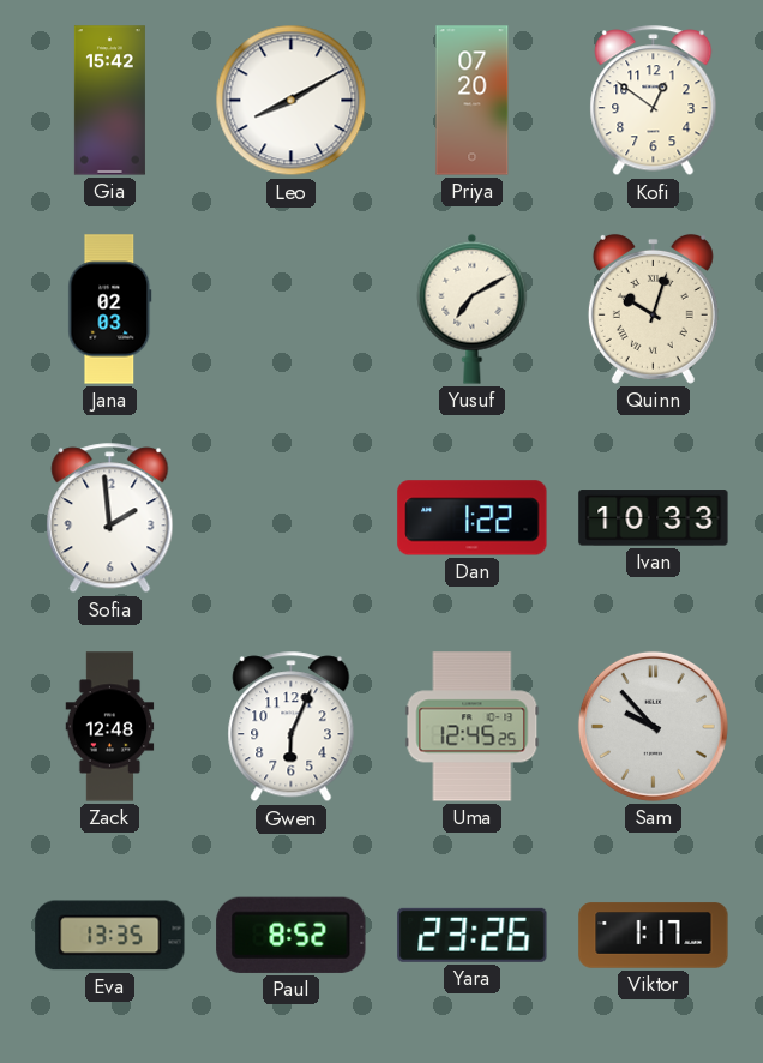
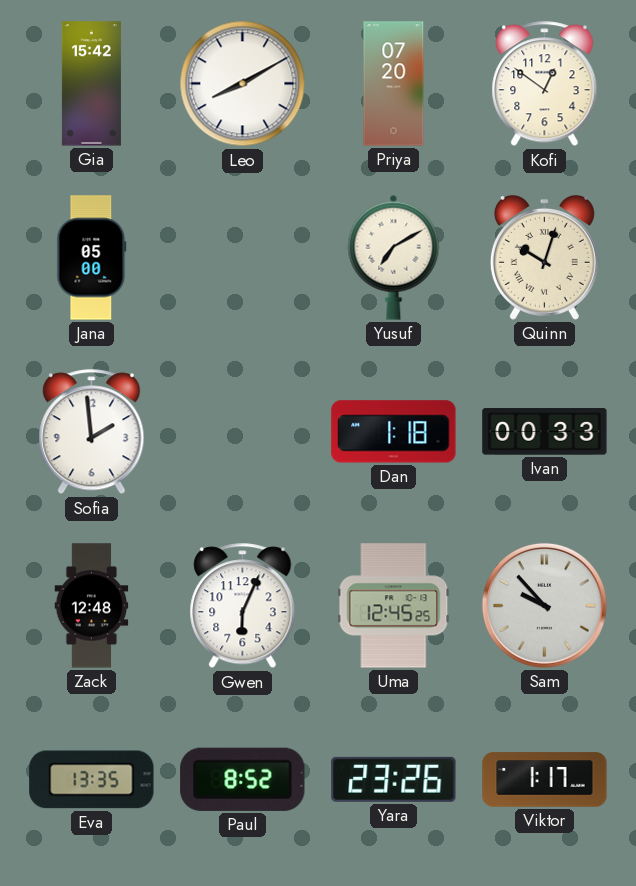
Jana: 02:03 -> 05:00
Dan: 1:22 -> 1:18
Ivan: 10:33 -> 00:33
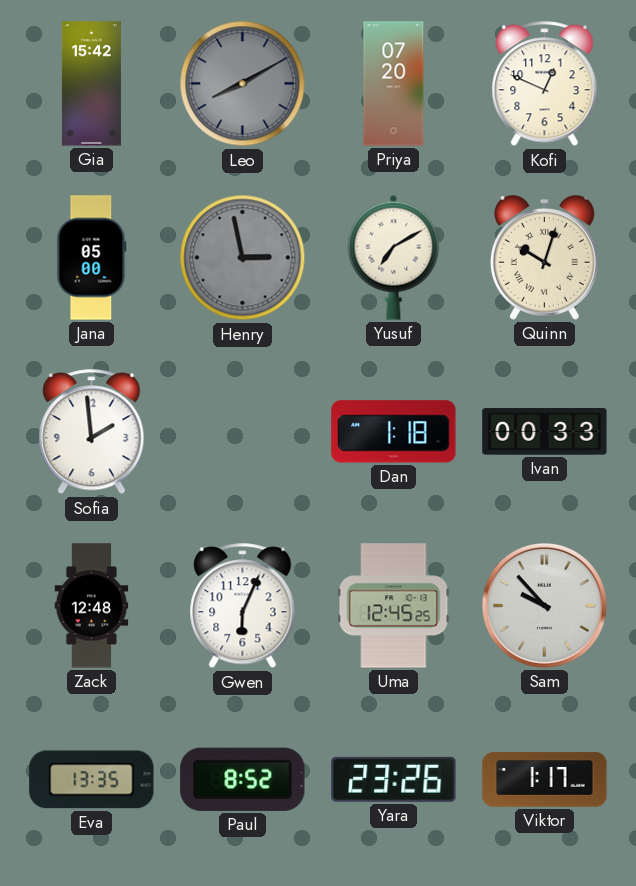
Leo dial: white -> grey
Kofi: 12:51 -> 12:49
Henry: none -> 2:58
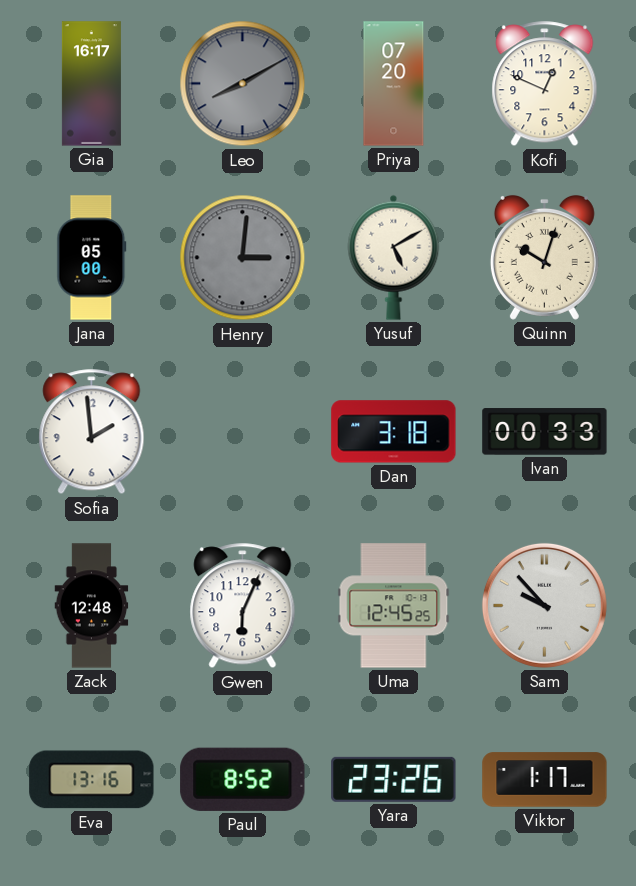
Gia: 15:42 -> 16:17
Henry: 2:58 -> 3:01
Yusuf: 7:10 -> 5:10
Dan: 1:18 -> 3:18
Eva: 13:35 -> 13:16
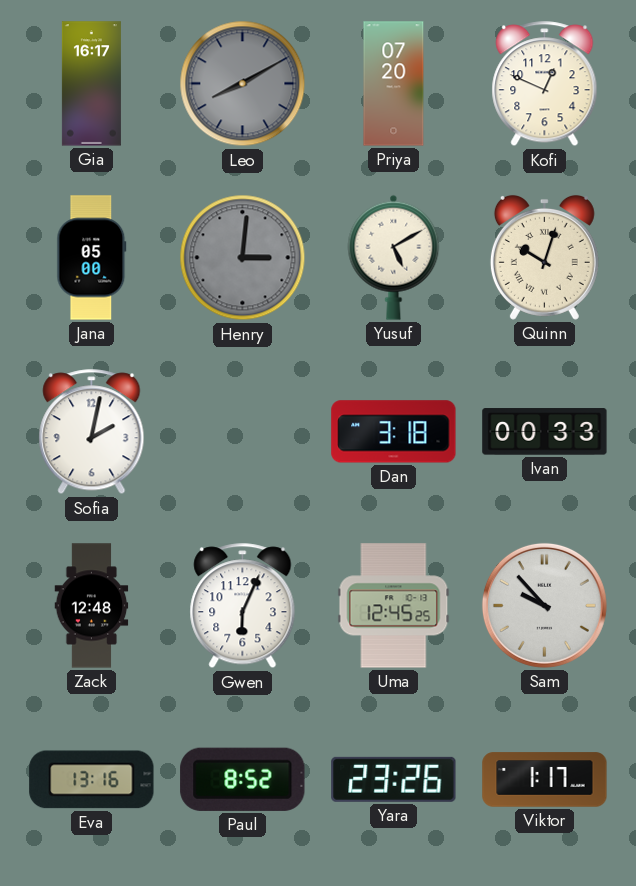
Sofia: 1:59 -> 2:02
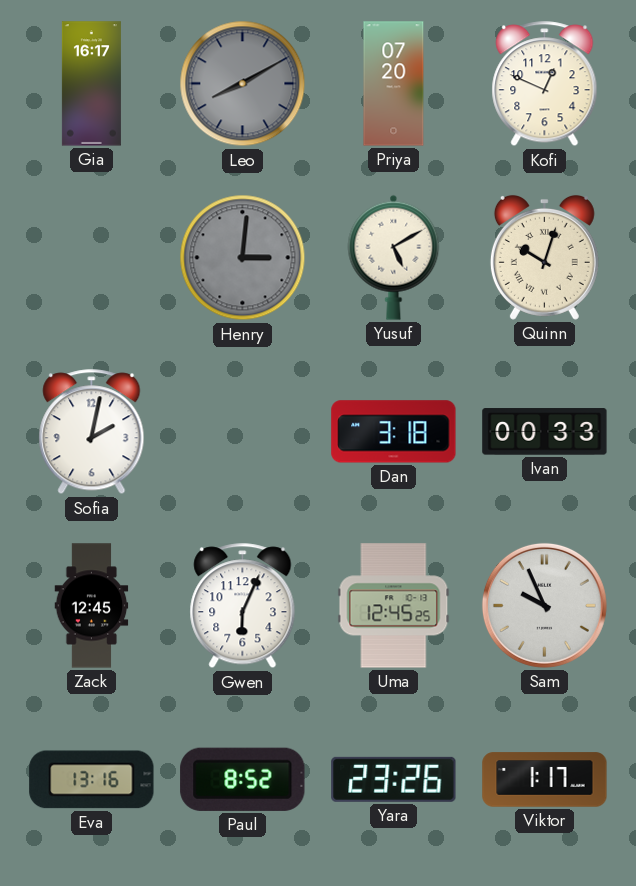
Jana: 05:00 -> none
Zack: 12:48 -> 12:45
Sam: 9:53 -> 9:56
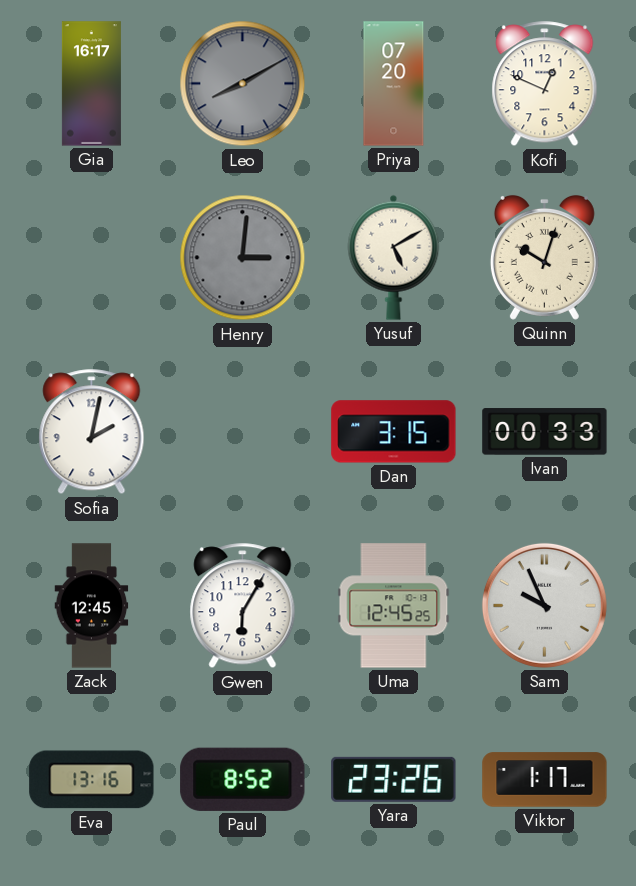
Dan: 3:18 -> 3:15
Gwen: 6:04 -> 6:05
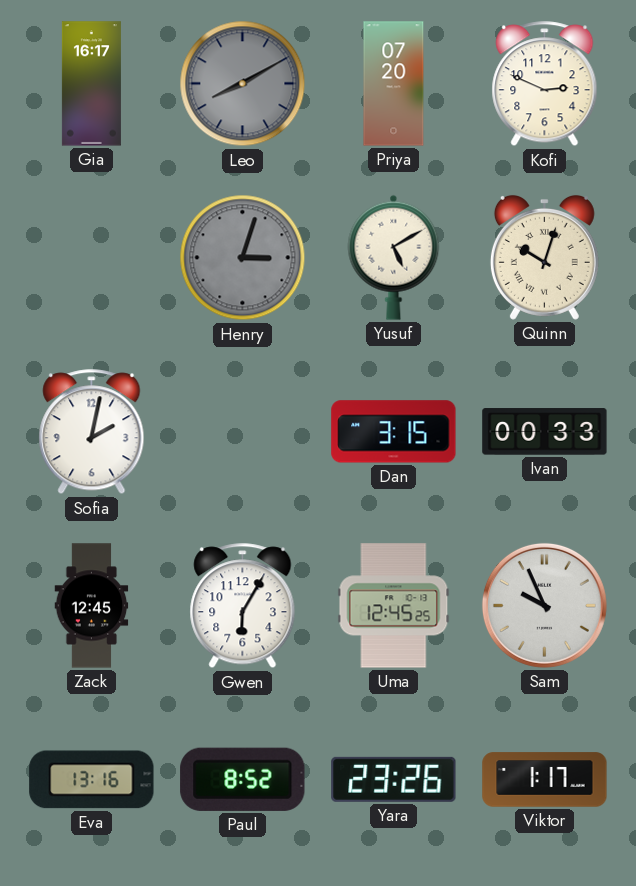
Kofi: 12:49 -> 2:49
Henry: 3:01 -> 3:03
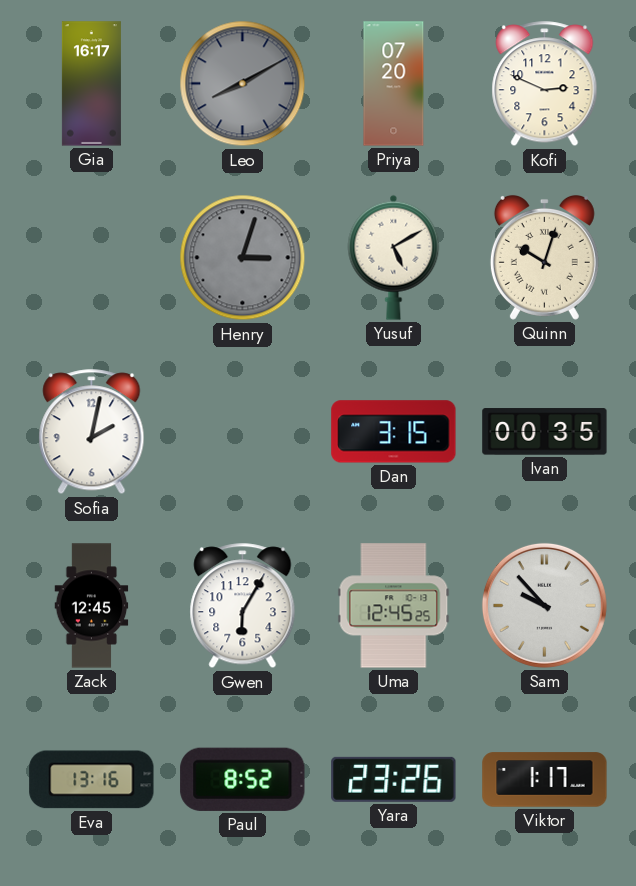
Ivan: 00:33 -> 00:35
Sam: 9:56 -> 9:53
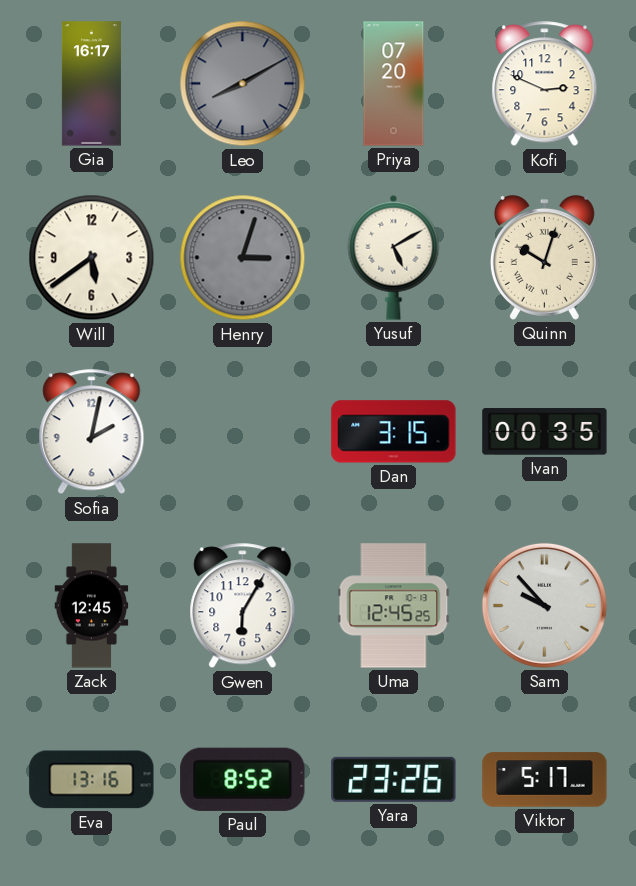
Will: none -> 5:39
Viktor: 1:17 -> 5:17
